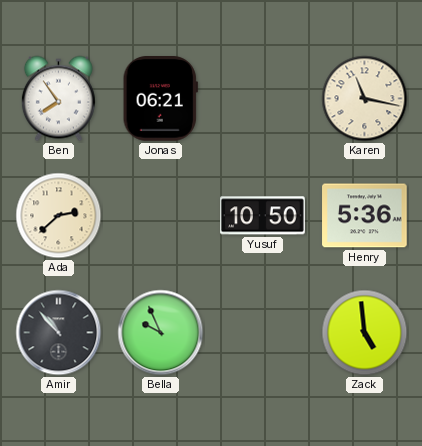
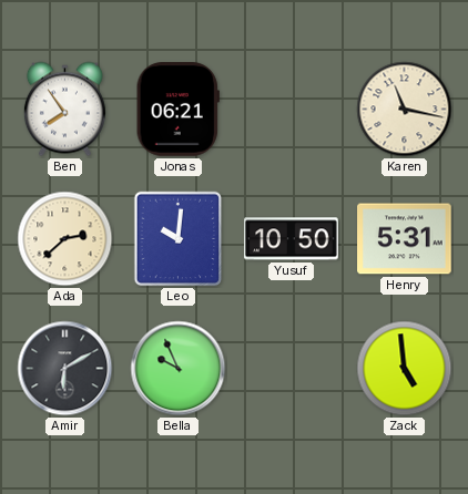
Leo: none -> 10:01
Henry: 5:36 -> 5:31
Amir: 10:53 -> 6:10
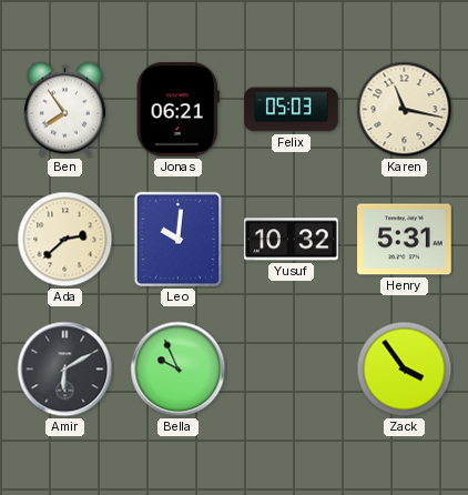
Felix: none -> 05:03
Yusuf: 10:50 -> 10:32
Zack: 4:59 -> 3:54
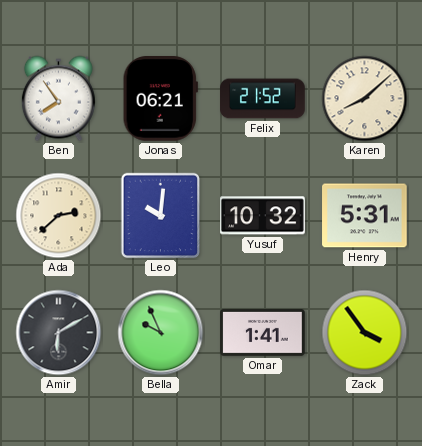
Felix: 05:03 -> 21:52
Karen: 11:17 -> 8:08
Omar: none -> 1:41
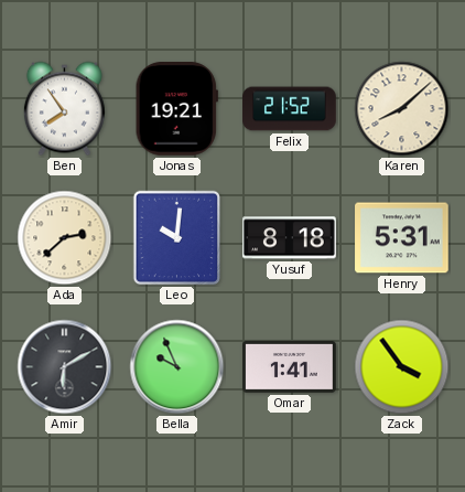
Jonas: 06:21 -> 19:21
Yusuf: 10:32 -> 8:18
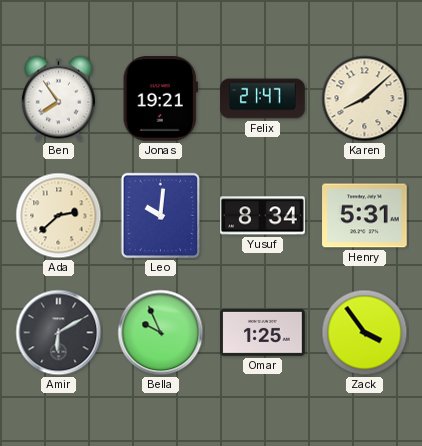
Felix: 21:52 -> 21:47
Yusuf: 8:18 -> 8:34
Omar: 1:41 -> 1:25
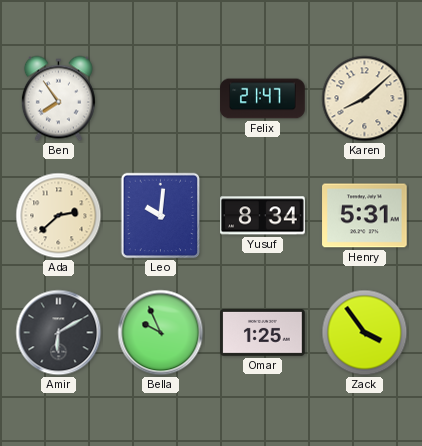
Jonas: 19:21 -> none
